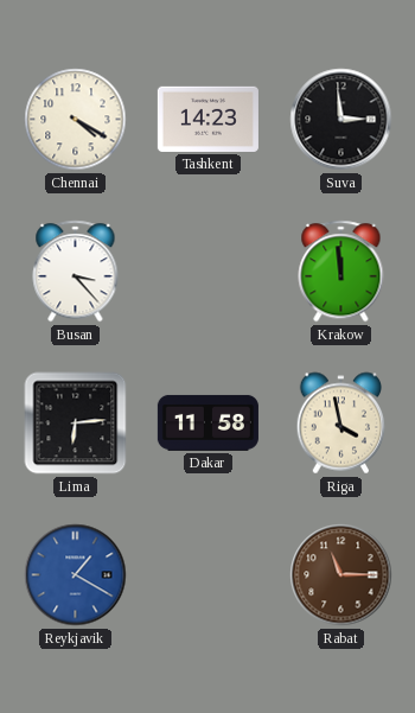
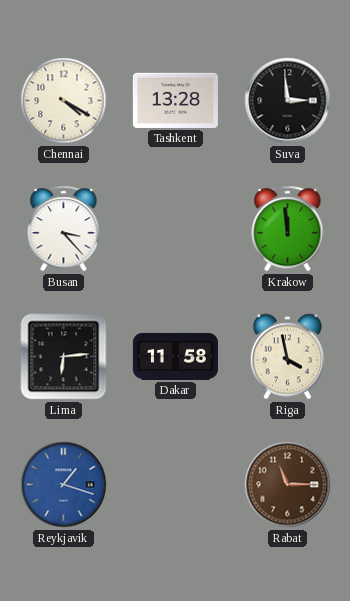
Tashkent: 14:23 -> 13:28
Reykjavik: 1:20 -> 1:18
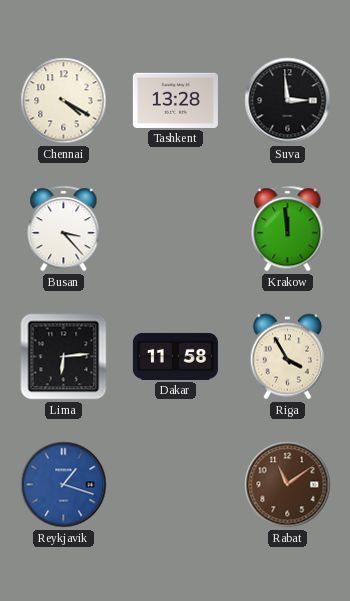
Riga: 3:58 -> 3:55
Rabat: 11:15 -> 11:09
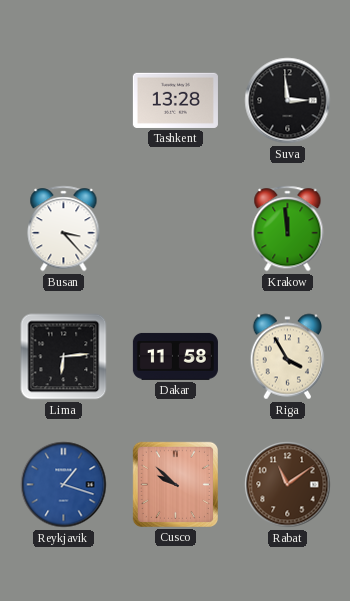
Chennai: 4:20 -> none
Cusco: none -> 9:52
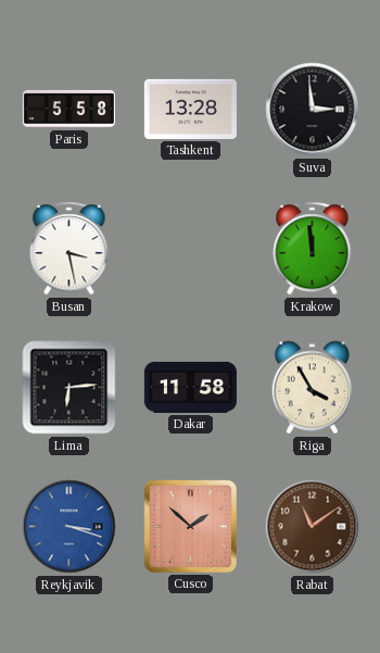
Paris: none -> 5:58
Busan: 3:23 -> 3:28
Reykjavik: 1:18 -> 3:18
Cusco: 9:52 -> 1:52
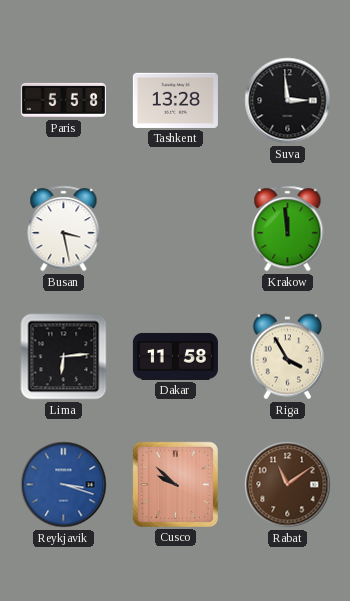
Cusco: 1:52 -> 9:52
